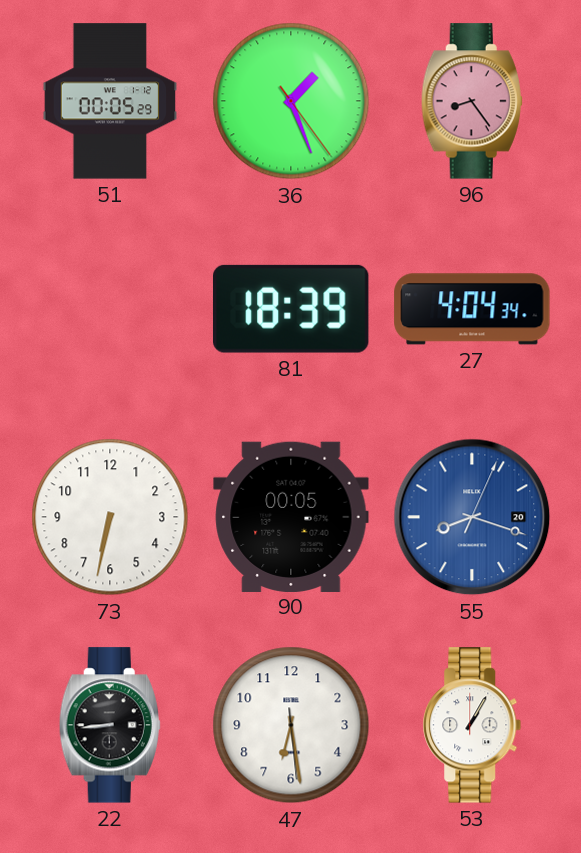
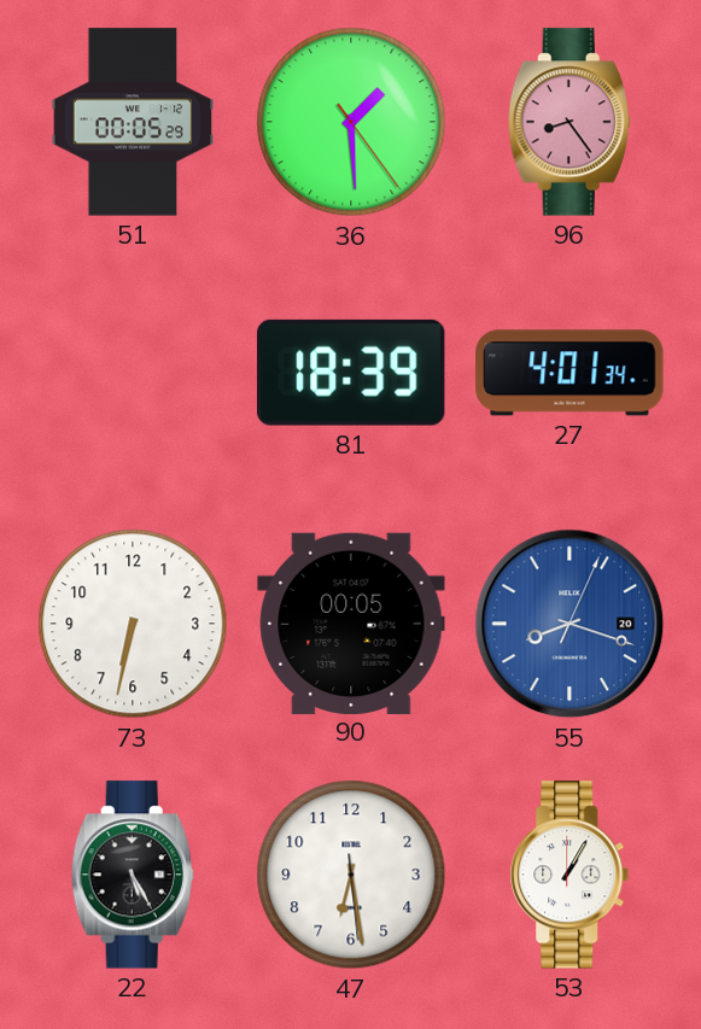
36: 1:26 -> 1:29
27: 4:04 -> 4:01
22: 8:44 -> 5:25
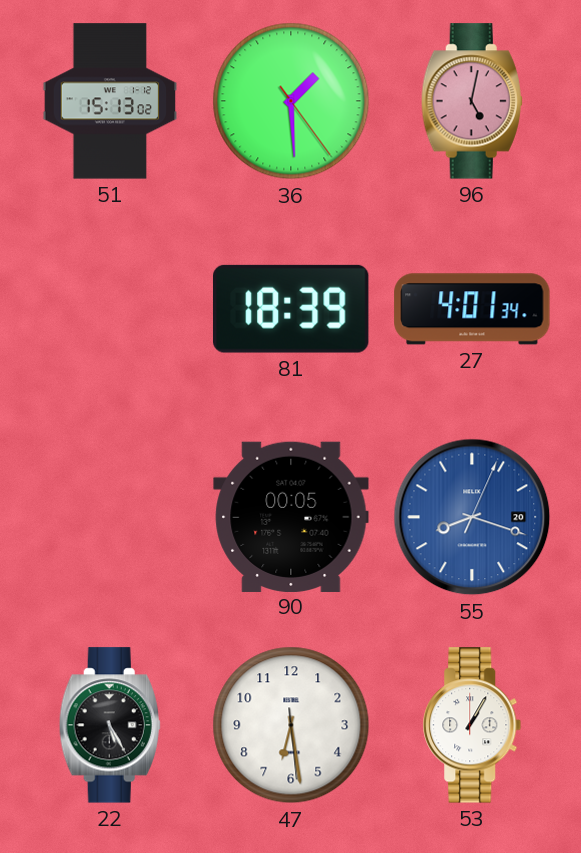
51: 00:05 -> 15:13
96: 8:24 -> 5:02
73: 6:32 -> none
